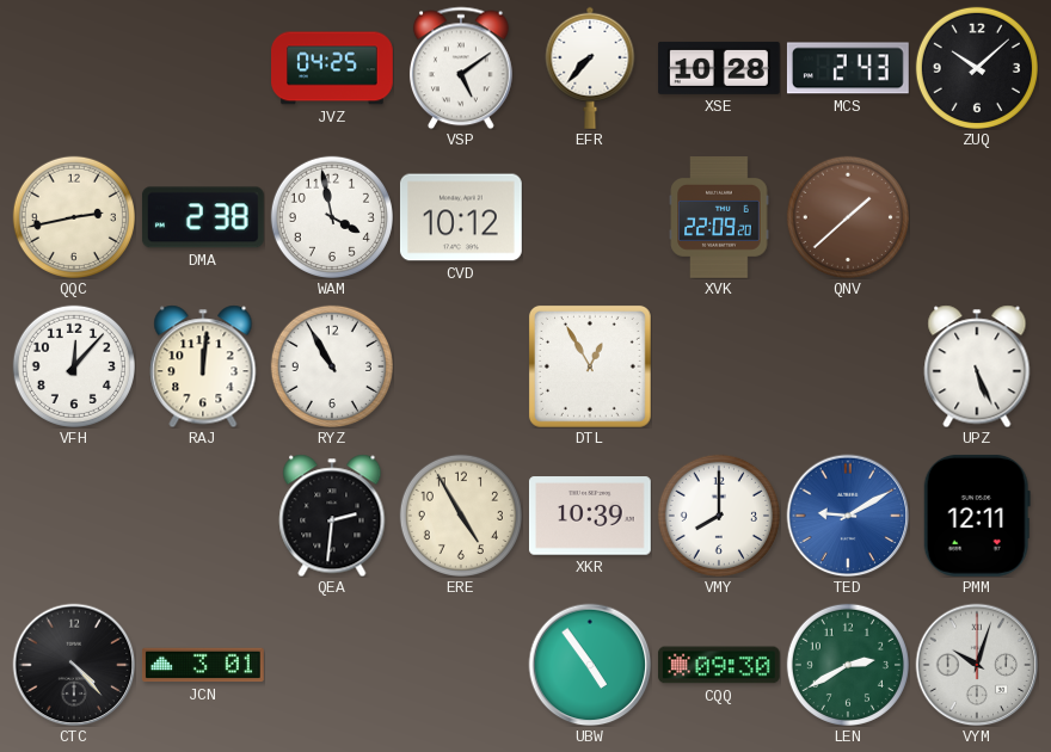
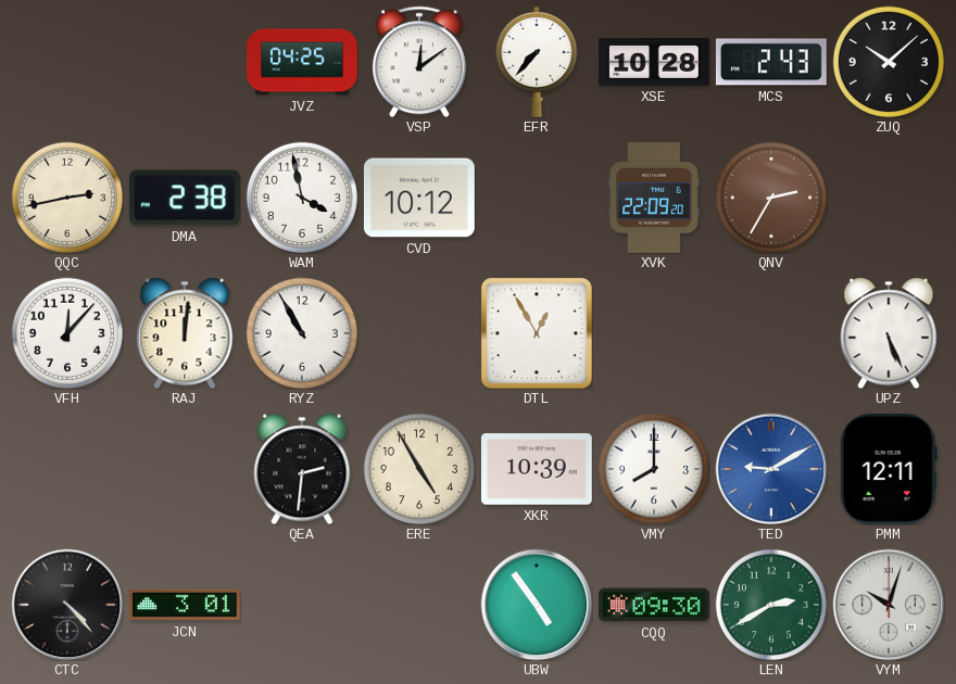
VSP: 5:09 -> 12:09
QNV: 1:38 -> 2:35
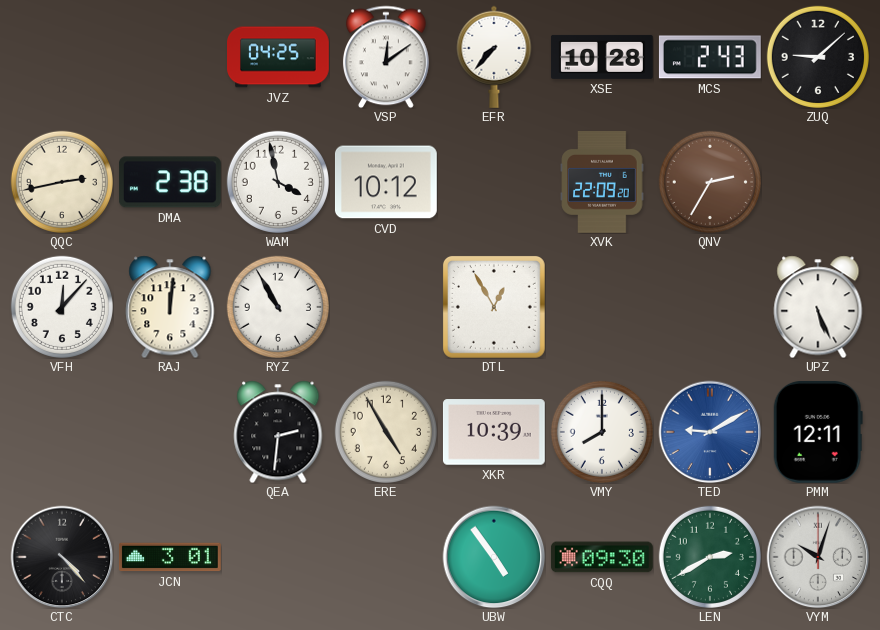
ZUQ: 10:08 -> 9:08
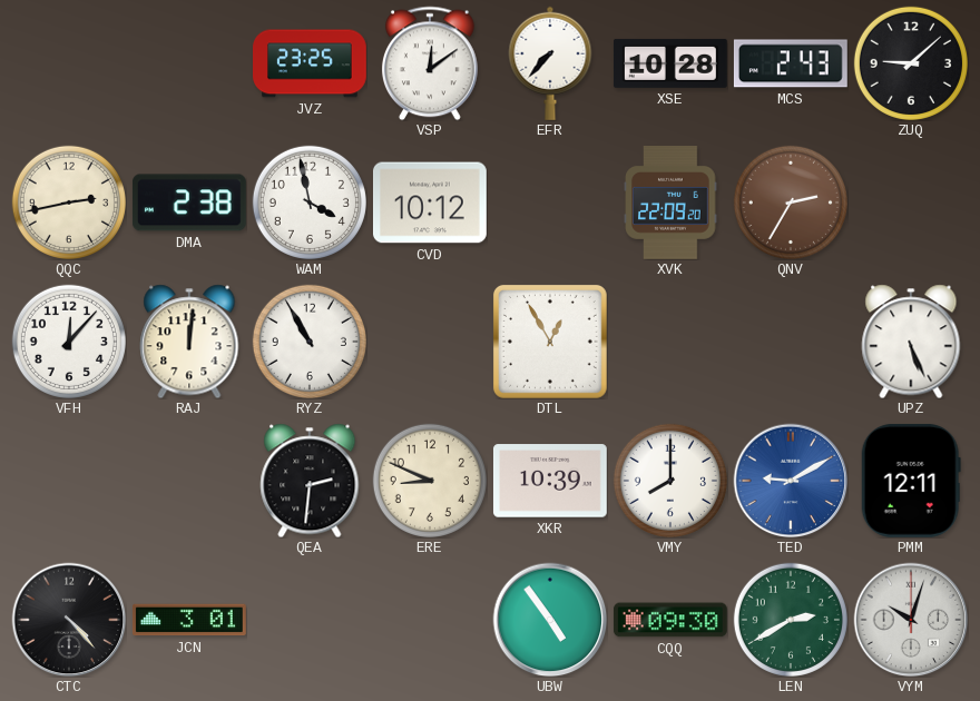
JVZ: 04:25 -> 23:25
ERE: 4:55 -> 8:49
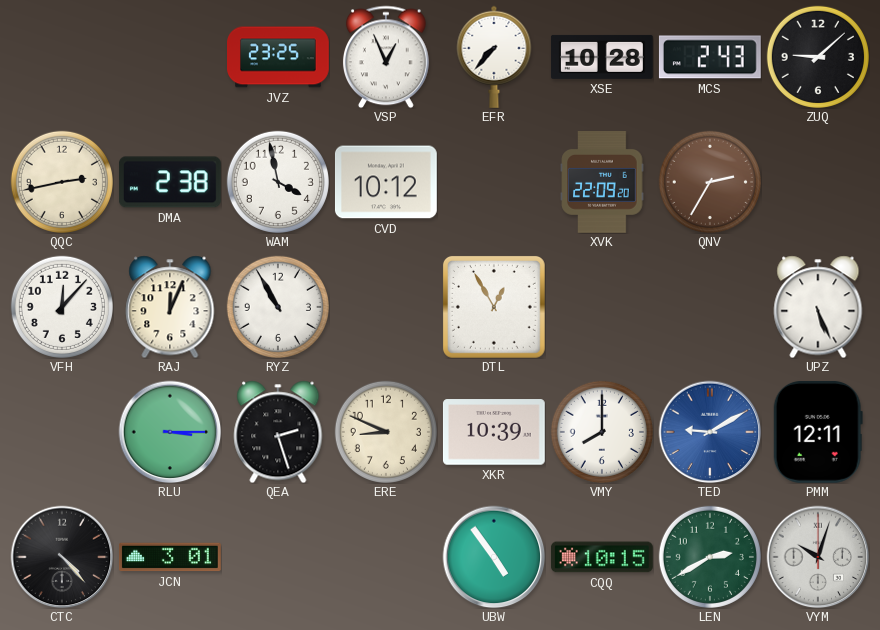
VSP: 12:09 -> 12:56
RAJ: 12:01 -> 12:04
RLU: none -> 3:15
QEA: 2:31 -> 2:27
CQQ: 09:30 -> 10:15
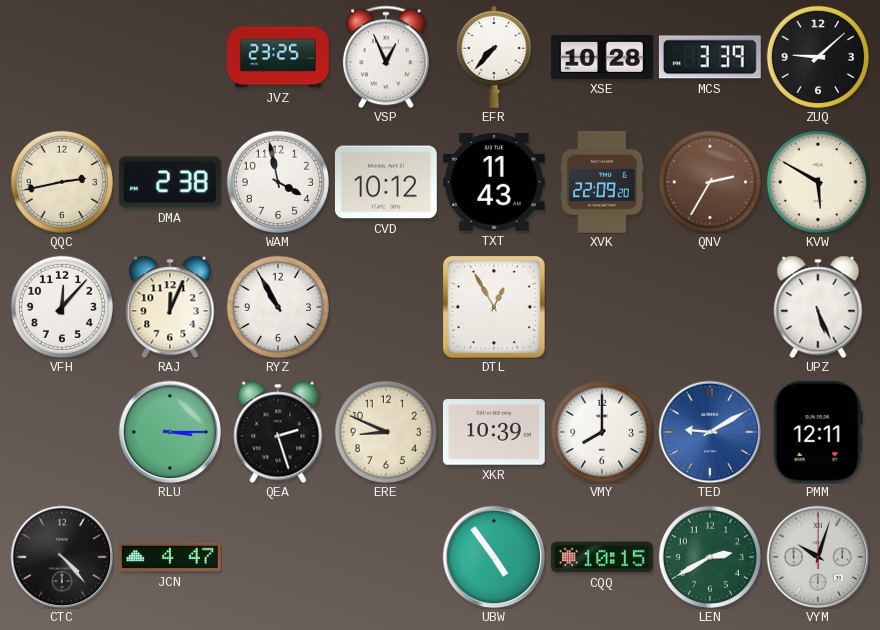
MCS: 2:43 -> 3:39
TXT: none -> 11:43
KVW: none -> 5:50
JCN: 3:01 -> 4:47
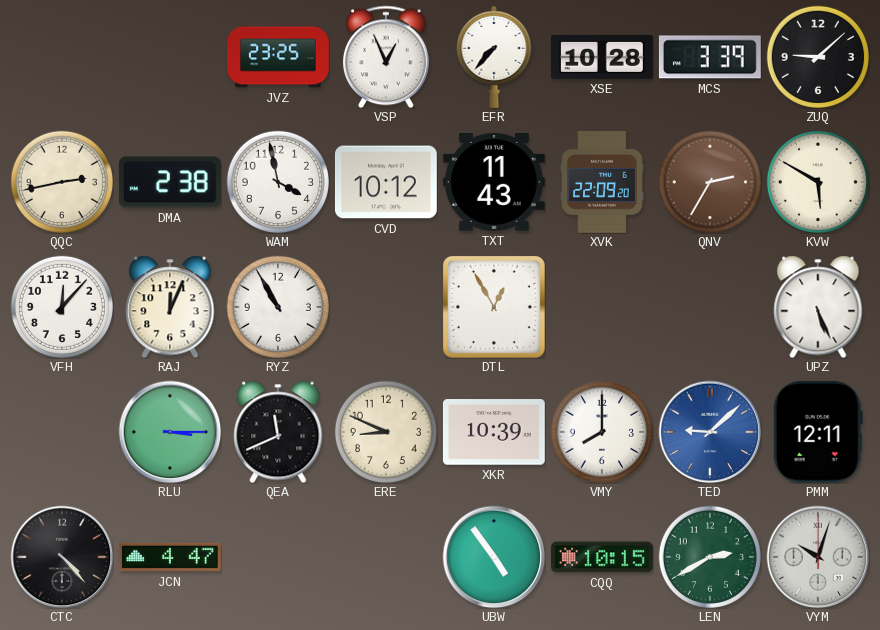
QEA: 2:27 -> 11:41
TED: 9:10 -> 9:08
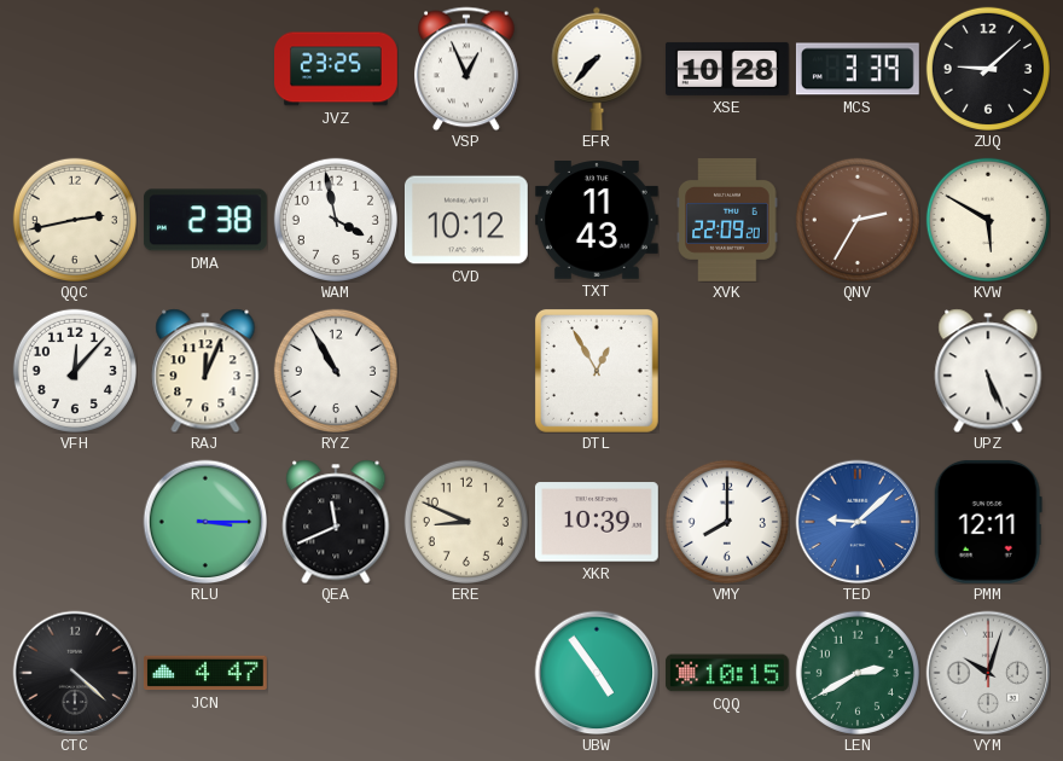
CTC: 4:23 -> 4:22
